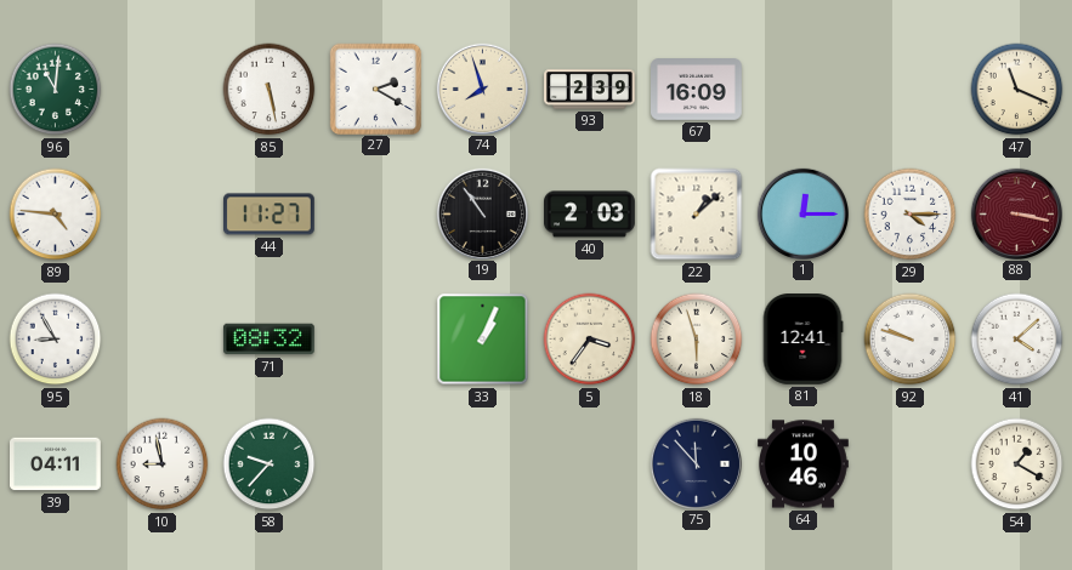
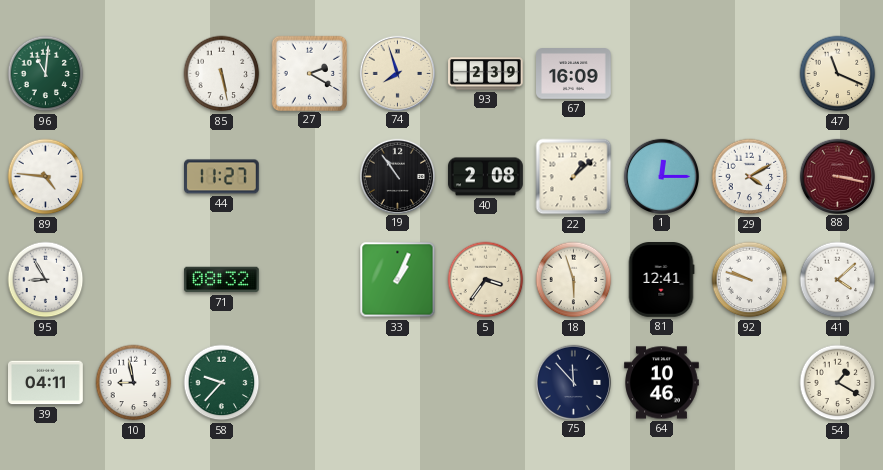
40: 2:03 -> 2:08
29: 4:15 -> 4:10
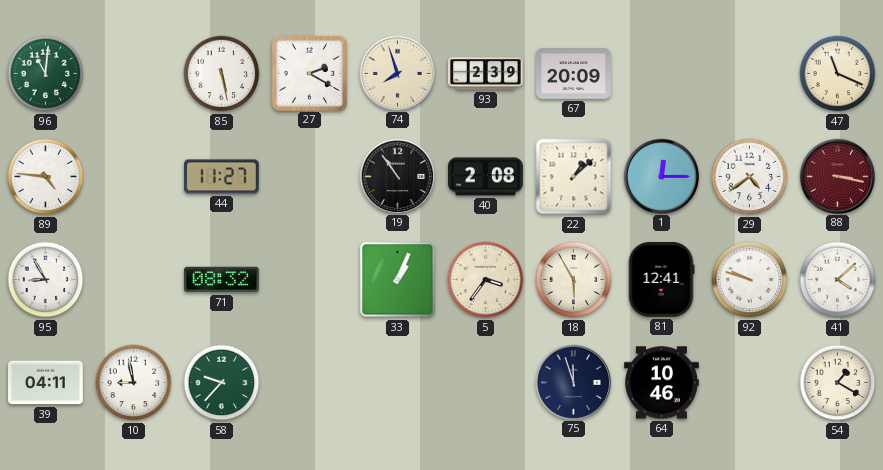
67: 16:09 -> 20:09
29: 4:10 -> 4:39
18: 5:57 -> 5:55
75: 11:53 -> 11:57
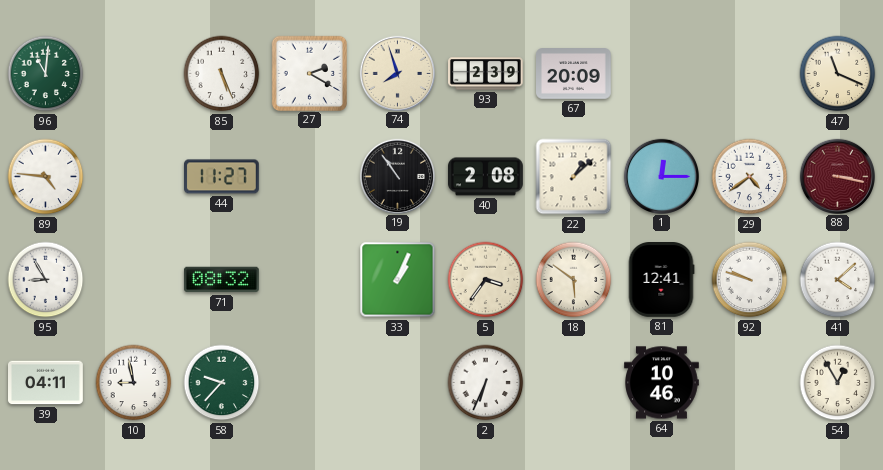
85: 5:28 -> 5:26
18: 5:55 -> 5:51
2: none -> 6:34
75: 11:57 -> none
54: 1:20 -> 12:55
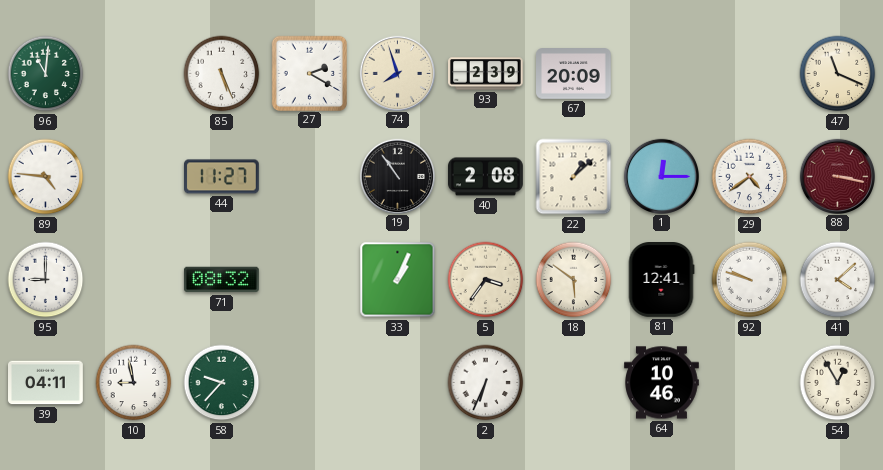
95: 8:55 -> 9:00
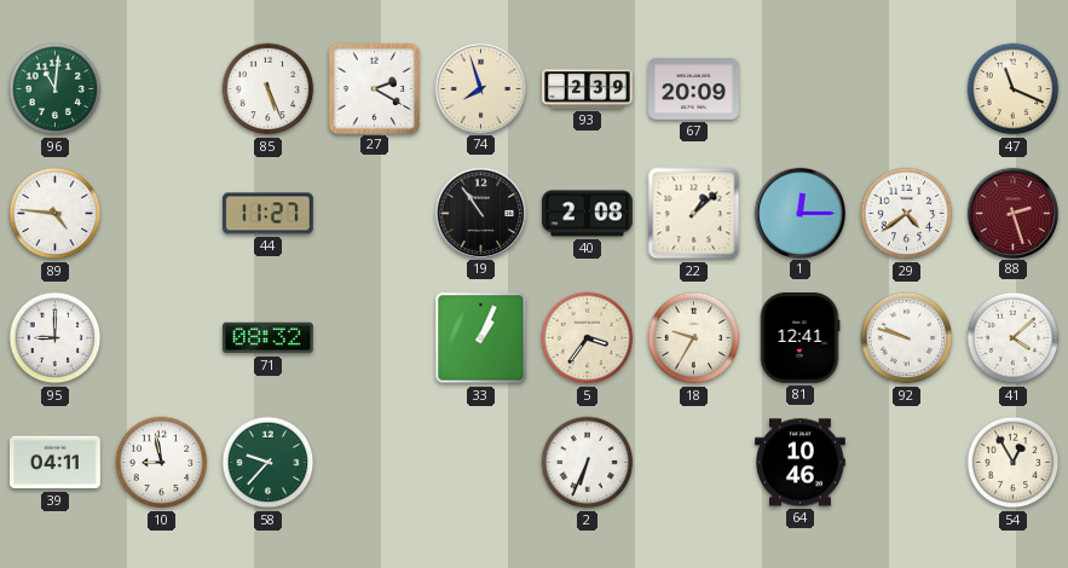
88: 3:17 -> 2:27
18: 5:51 -> 9:35
